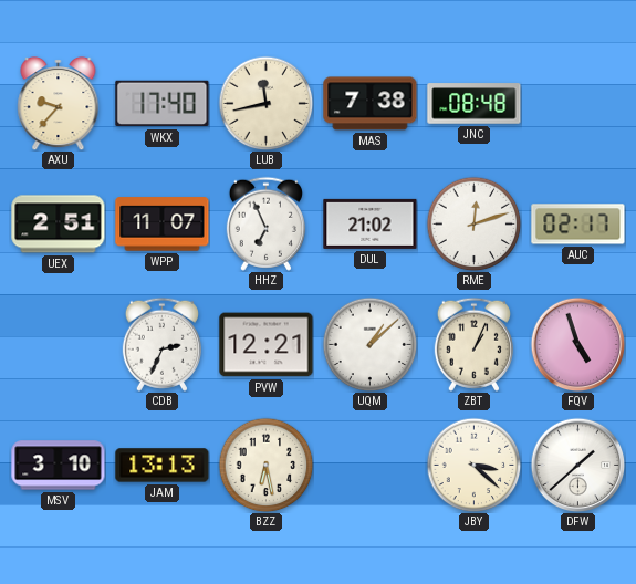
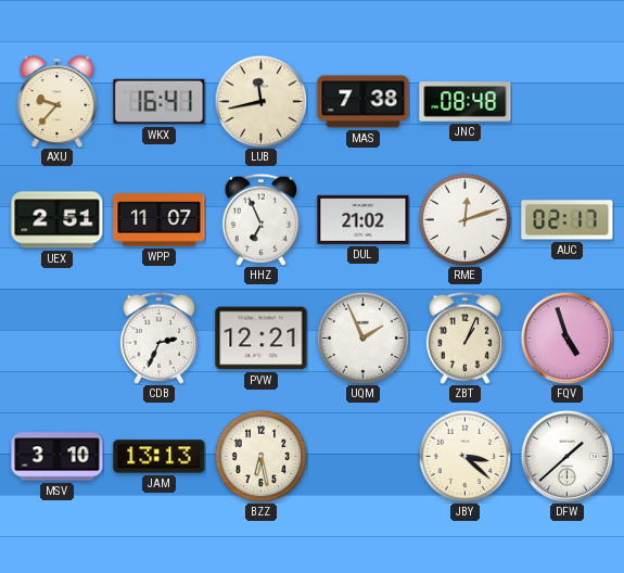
WKX: 17:40 -> 16:41
UQM: 1:08 -> 1:56
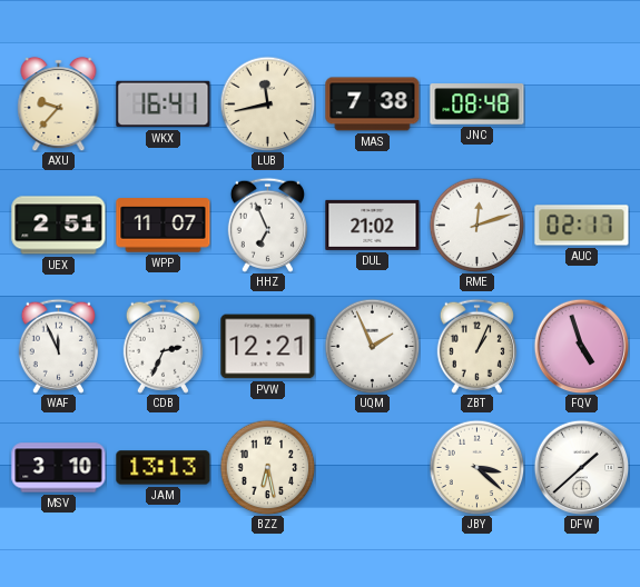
WAF: none -> 11:56
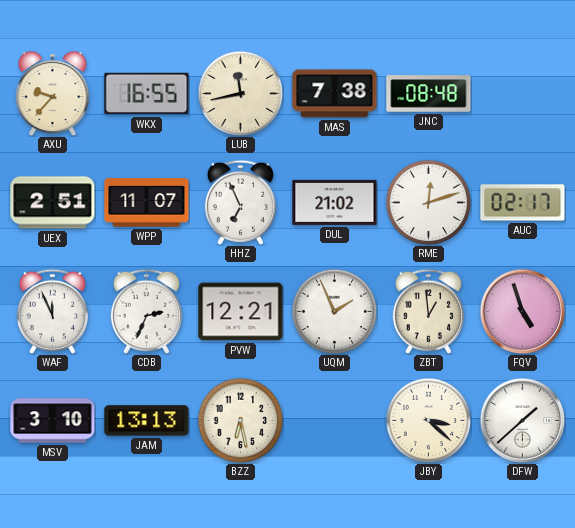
WKX: 16:41 -> 16:55
ZBT: 1:04 -> 12:59
